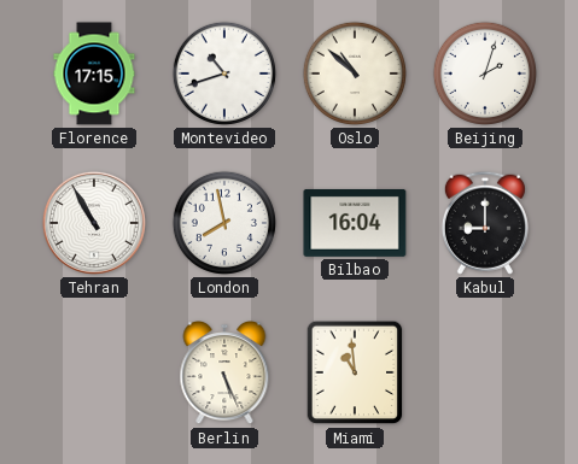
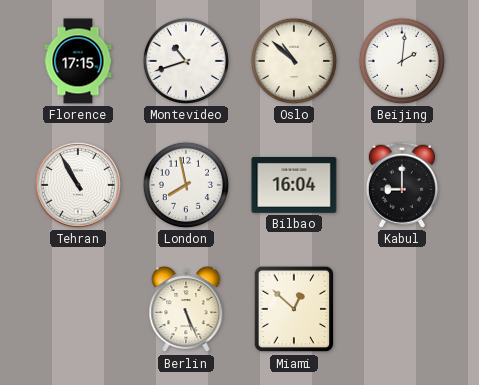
Beijing: 2:03 -> 2:01
Miami: 10:59 -> 12:52
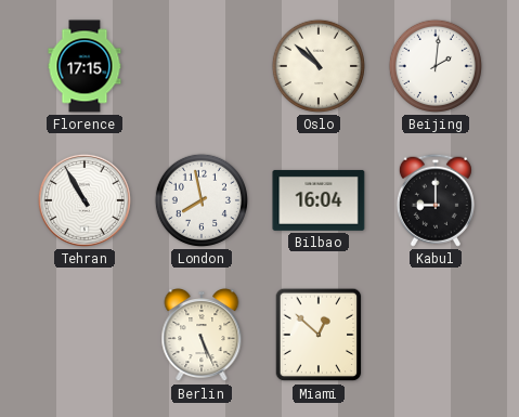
Montevideo: 10:42 -> none
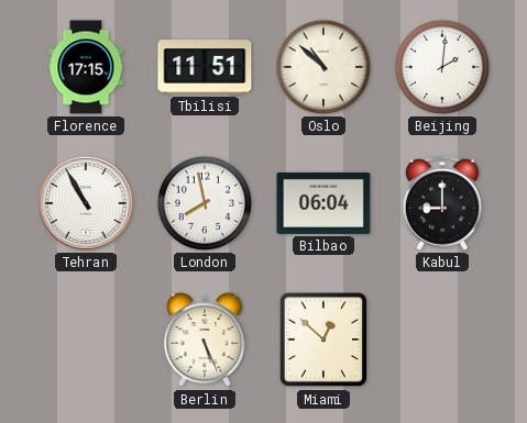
Tbilisi: none -> 11:51
Bilbao: 16:04 -> 06:04
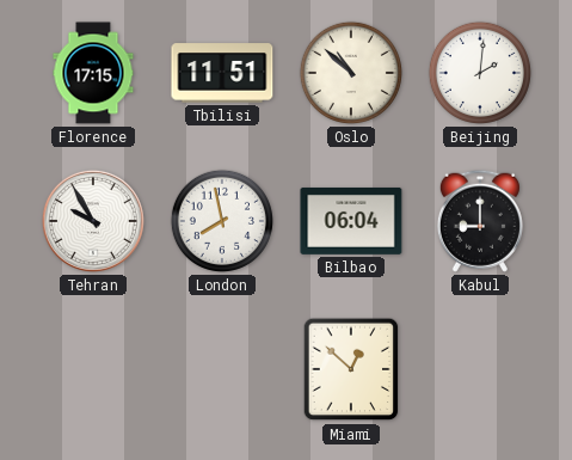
Tehran: 10:55 -> 9:55
Berlin: 5:26 -> none
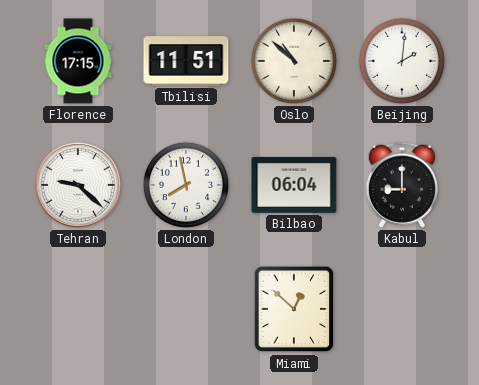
Tehran: 9:55 -> 9:22
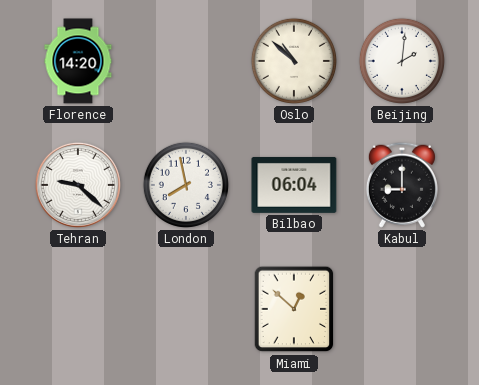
Florence: 17:15 -> 14:20
Tbilisi: 11:51 -> none
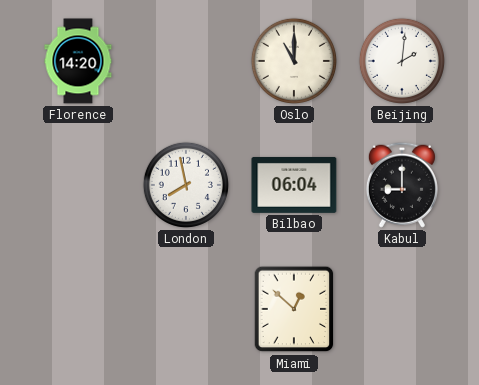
Oslo: 10:52 -> 11:00
Tehran: 9:22 -> none
